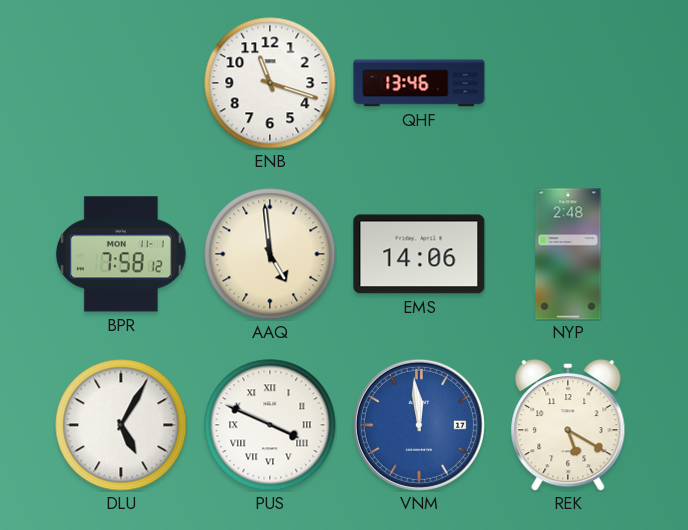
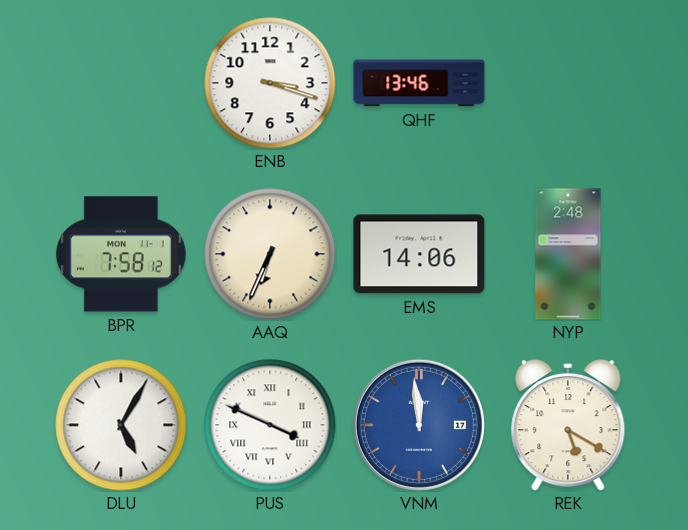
ENB: 11:18 -> 3:18
AAQ: 4:59 -> 6:34
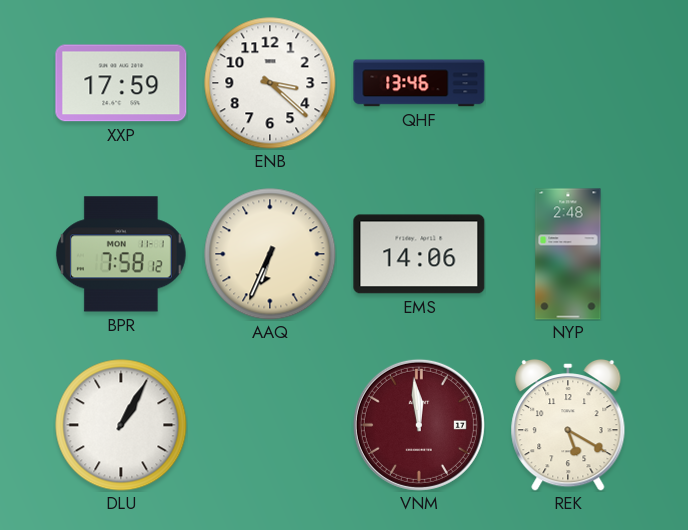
XXP: none -> 17:59
ENB: 3:18 -> 3:22
DLU: 5:05 -> 1:05
PUS: 3:49 -> none
VNM dial: blue -> burgundy
